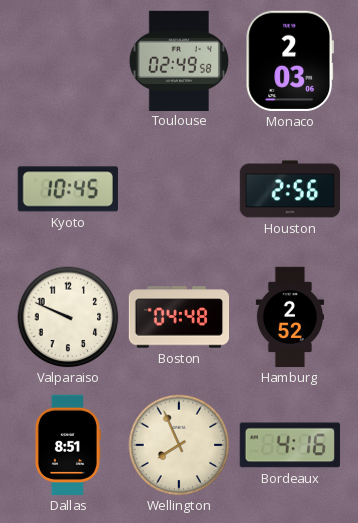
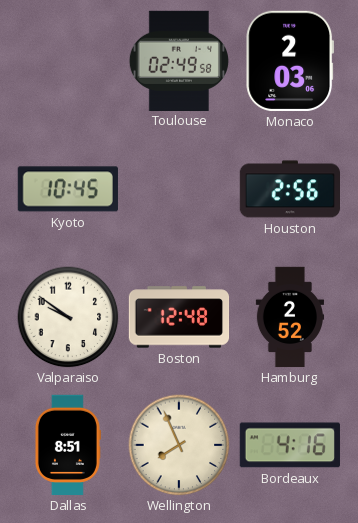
Valparaiso: 9:49 -> 9:51
Boston: 04:48 -> 12:48
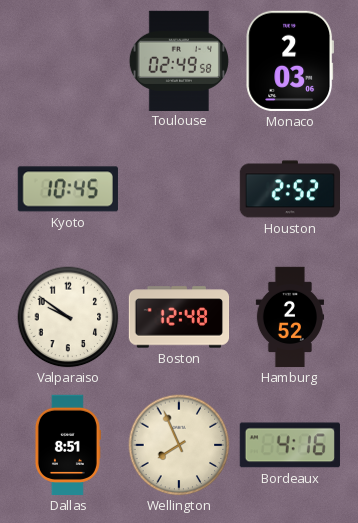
Houston: 2:56 -> 2:52
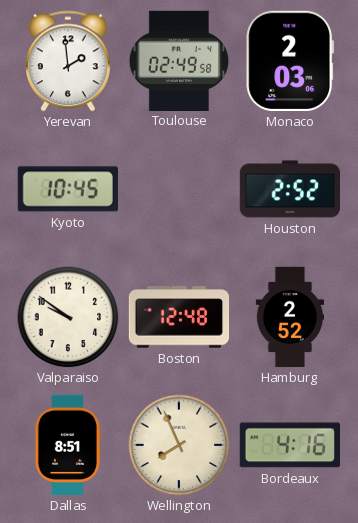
Yerevan: none -> 1:59
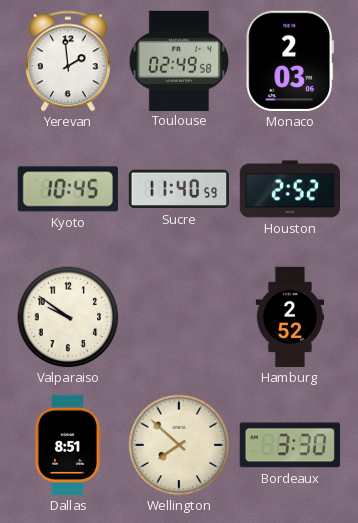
Sucre: none -> 11:40
Boston: 12:48 -> none
Wellington: 7:56 -> 7:52
Bordeaux: 4:16 -> 3:30
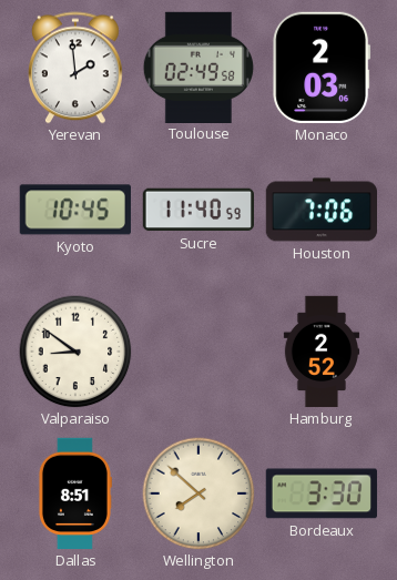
Houston: 2:52 -> 7:06
Valparaiso: 9:51 -> 8:51
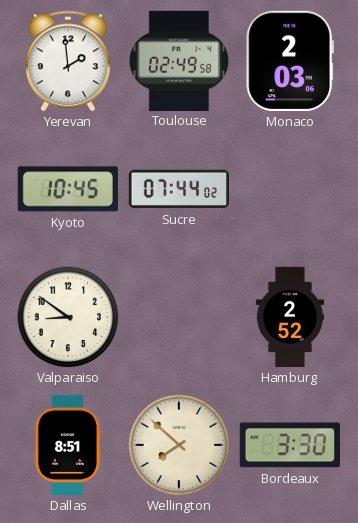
Sucre: 11:40 -> 07:44
Houston: 7:06 -> none
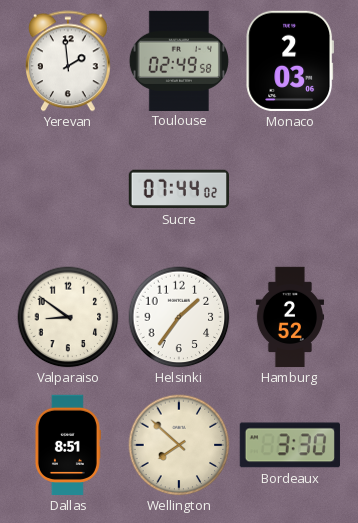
Kyoto: 10:45 -> none
Helsinki: none -> 1:36
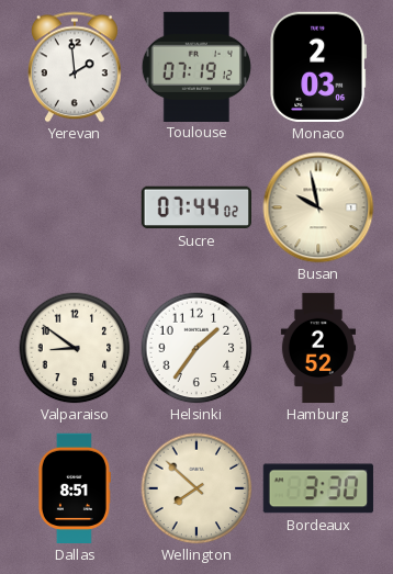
Toulouse: 02:49 -> 07:19
Busan: none -> 9:58
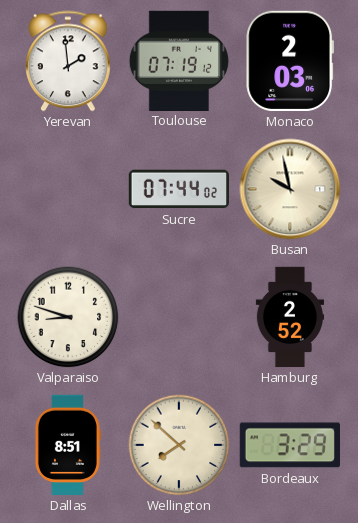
Valparaiso: 8:51 -> 8:48
Helsinki: 1:36 -> none
Bordeaux: 3:30 -> 3:29
